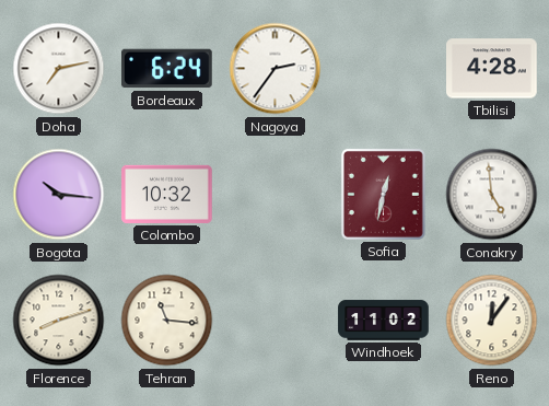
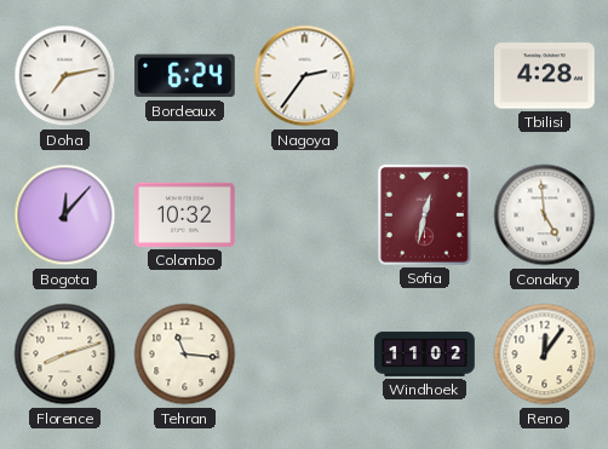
Bogota: 10:16 -> 12:07
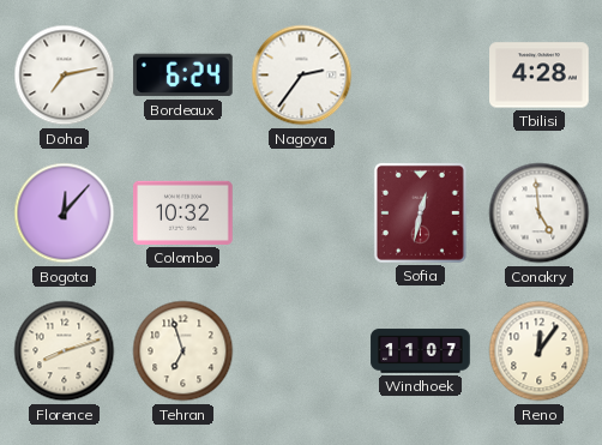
Tehran: 11:16 -> 6:57
Windhoek: 11:02 -> 11:07
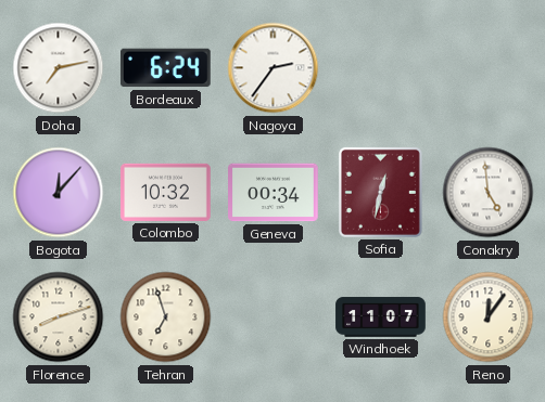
Tbilisi: 4:28 -> none
Geneva: none -> 00:34
